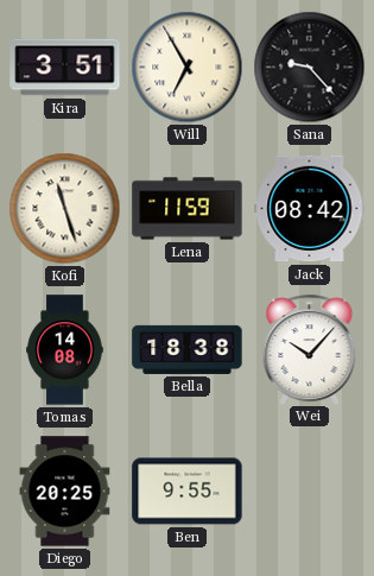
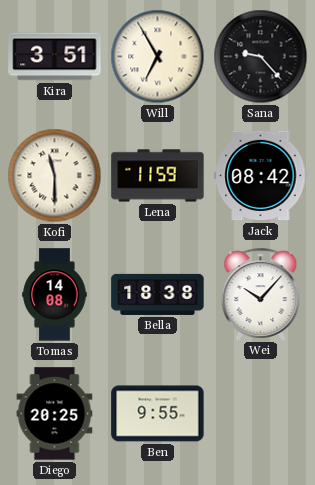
Kofi: 11:27 -> 11:30
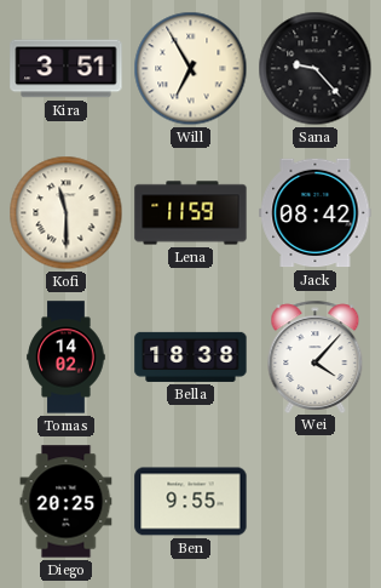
Tomas: 14:08 -> 14:02
Wei: 10:07 -> 4:07
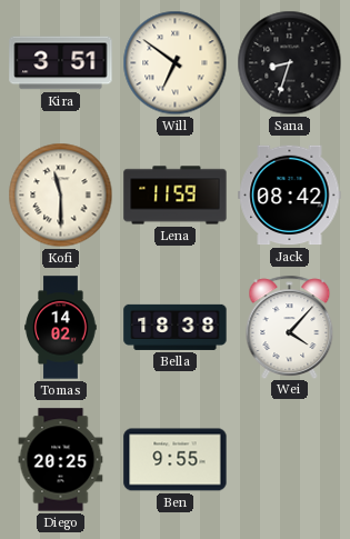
Will: 6:55 -> 6:51
Sana: 9:23 -> 8:33
